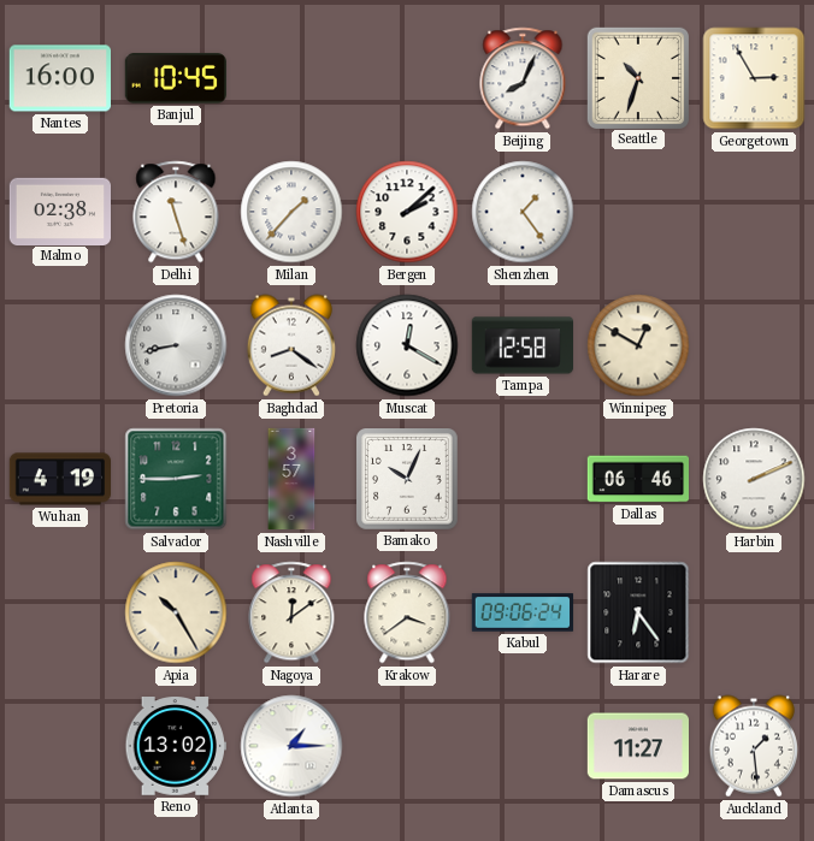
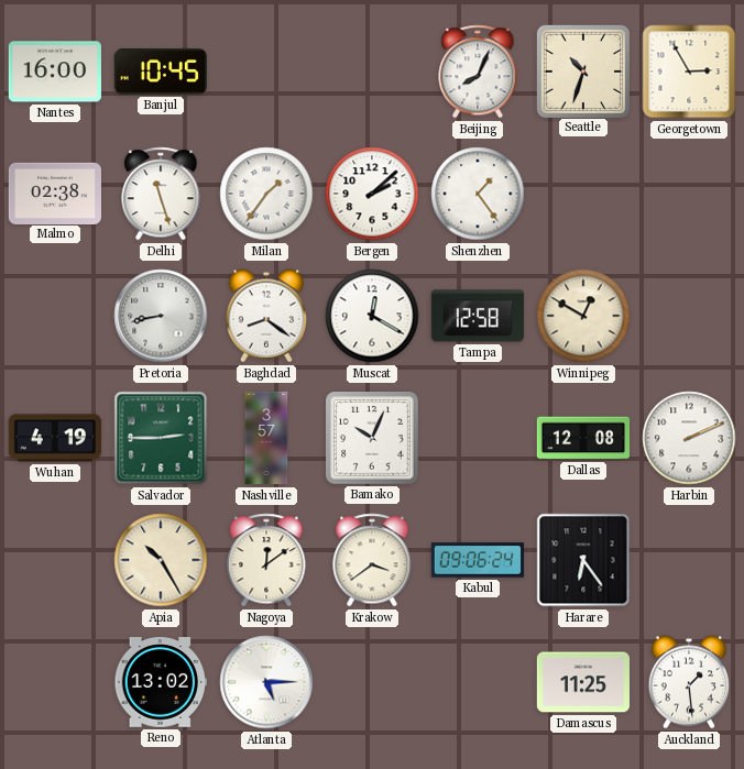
Milan: 1:37 -> 1:36
Dallas: 06:46 -> 12:08
Atlanta: 1:15 -> 5:15
Damascus: 11:27 -> 11:25
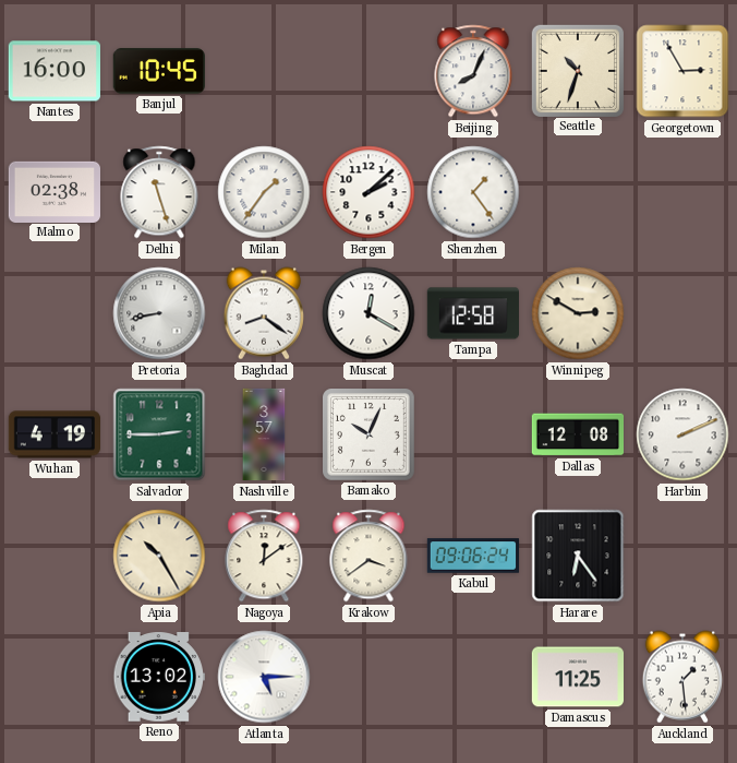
Winnipeg: 12:50 -> 2:50
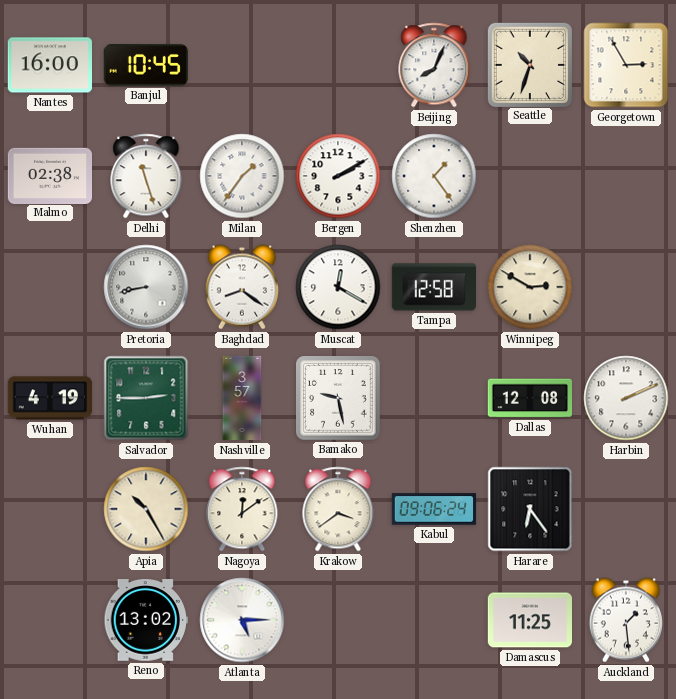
Bergen: 2:08 -> 2:10
Bamako: 10:04 -> 9:28
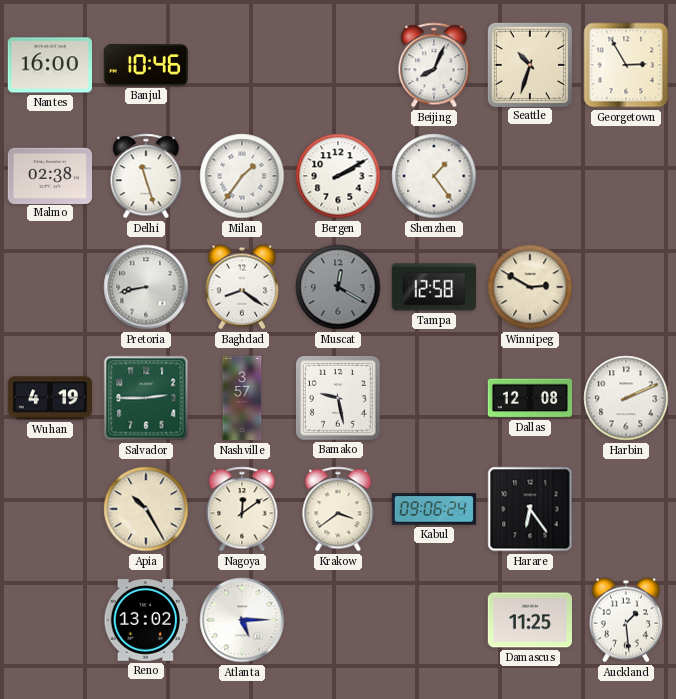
Banjul: 10:45 -> 10:46
Muscat dial: white -> grey
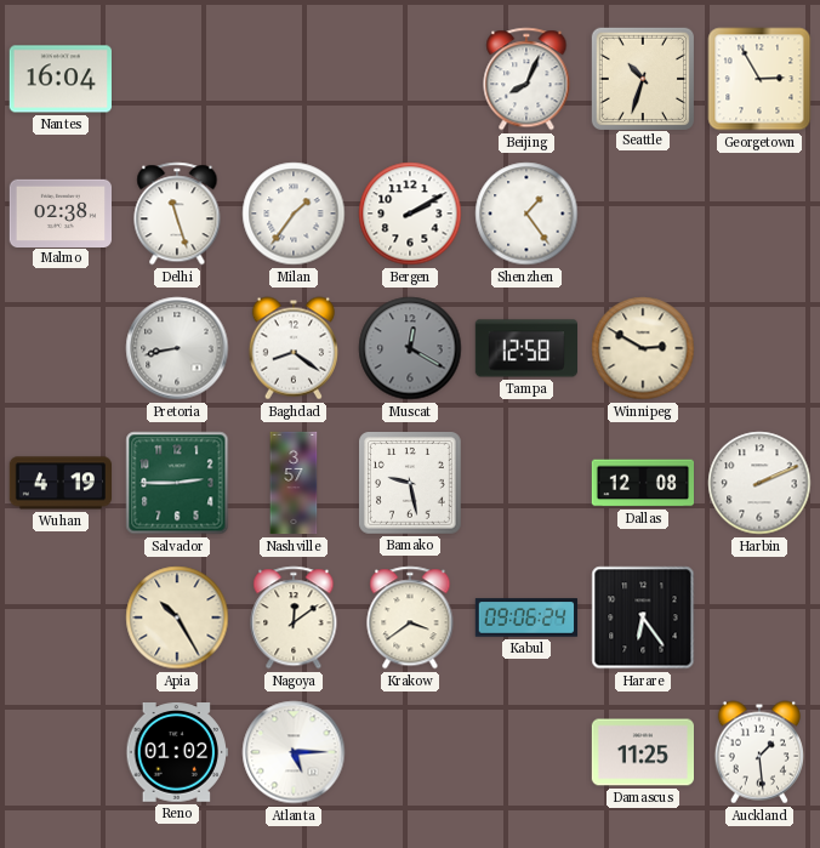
Nantes: 16:00 -> 16:04
Banjul: 10:46 -> none
Reno: 13:02 -> 01:02
